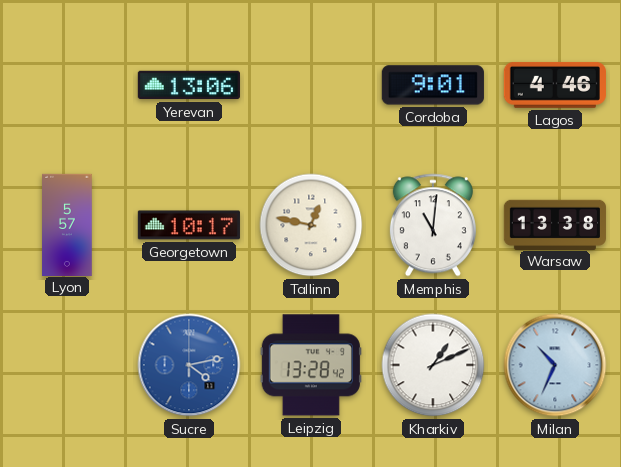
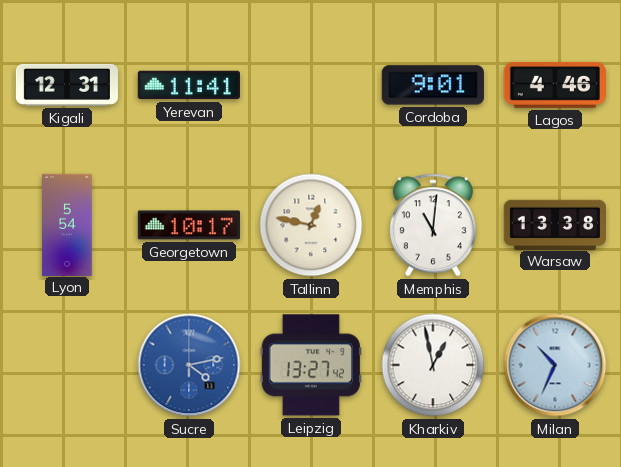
Kigali: none -> 12:31
Yerevan: 13:06 -> 11:41
Lyon: 5:57 -> 5:54
Leipzig: 13:28 -> 13:27
Kharkiv: 1:11 -> 12:58
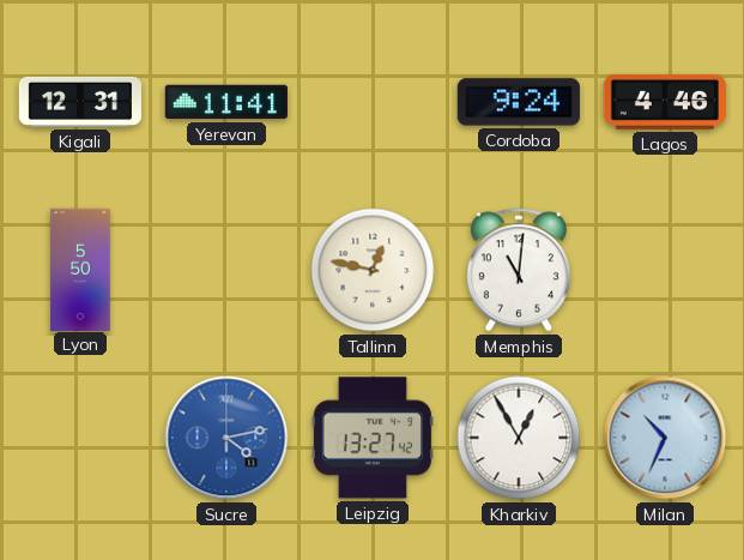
Cordoba: 9:01 -> 9:24
Lyon: 5:54 -> 5:50
Georgetown: 10:17 -> none
Warsaw: 13:38 -> none
Kharkiv: 12:58 -> 12:55
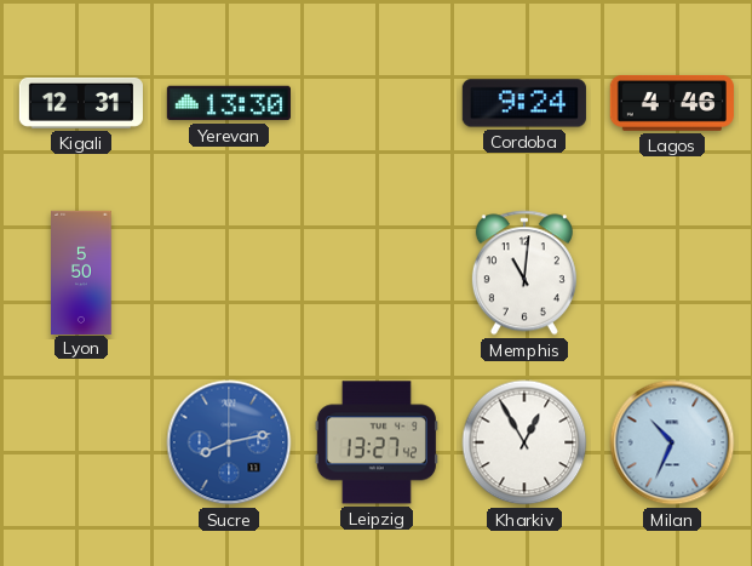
Yerevan: 11:41 -> 13:30
Tallinn: 12:47 -> none
Sucre: 4:13 -> 8:13
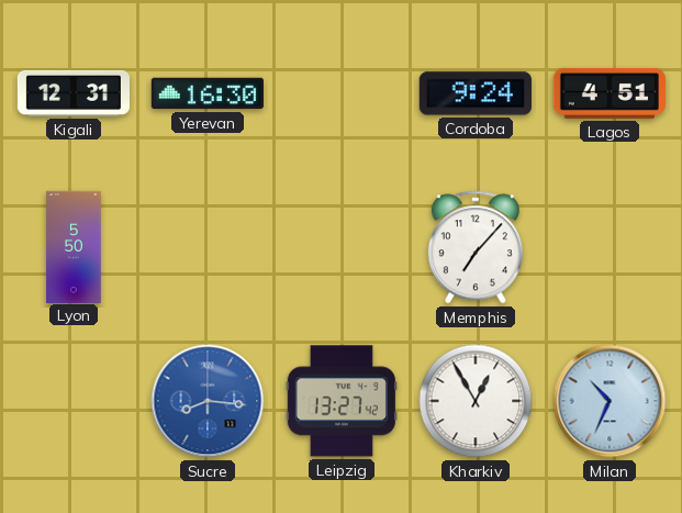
Yerevan: 13:30 -> 16:30
Lagos: 4:46 -> 4:51
Memphis: 11:01 -> 7:07
Sucre: 8:13 -> 8:16
